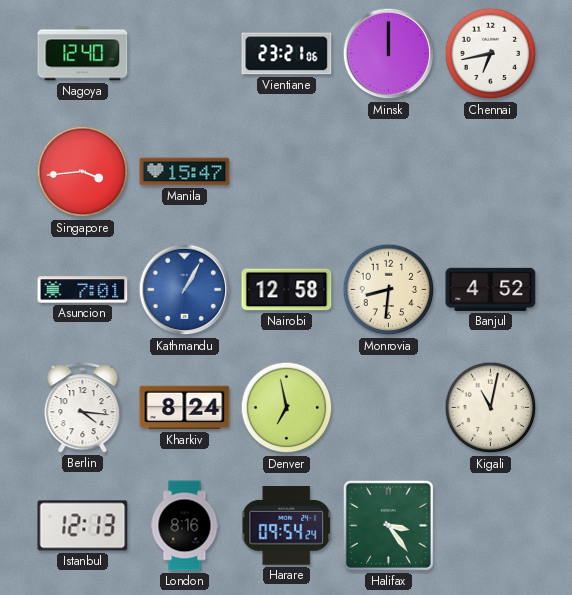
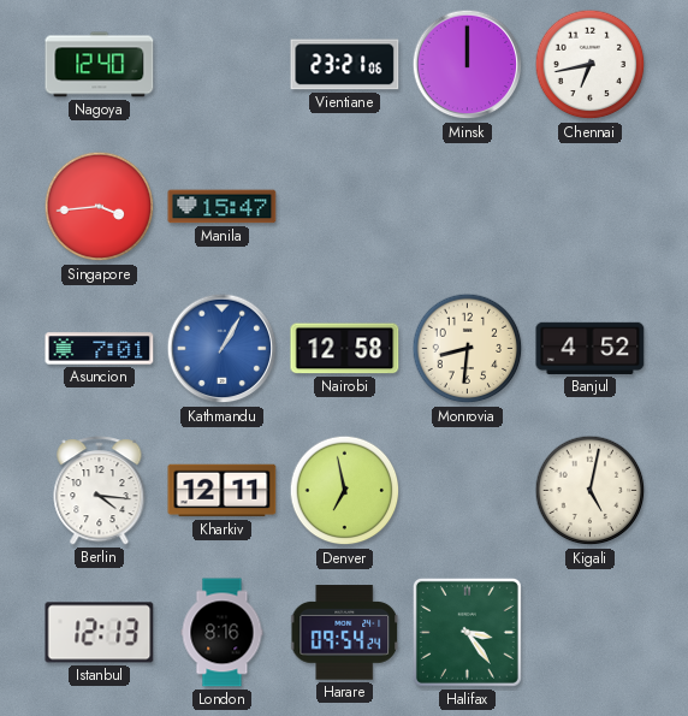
Kharkiv: 8:24 -> 12:11
Kigali: 11:02 -> 5:02
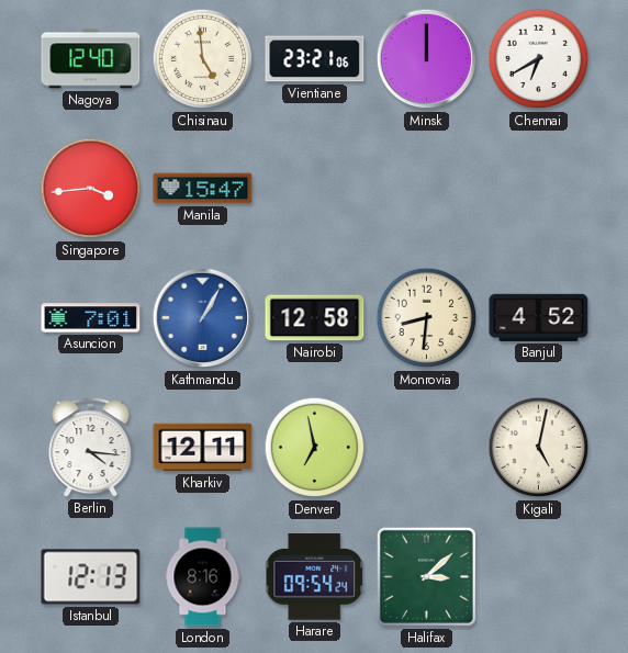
Chisinau: none -> 4:59
Chennai: 6:43 -> 6:40
Halifax: 3:24 -> 3:08
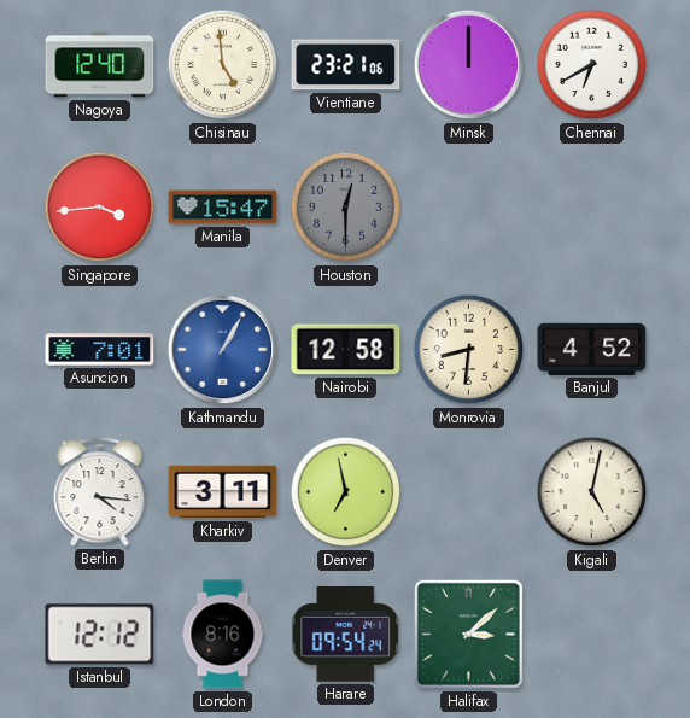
Houston: none -> 12:30
Kharkiv: 12:11 -> 3:11
Istanbul: 12:13 -> 12:12
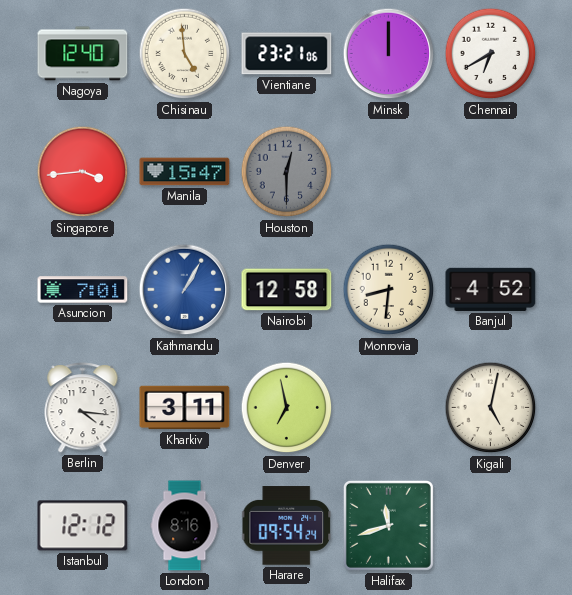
Halifax: 3:08 -> 11:42
